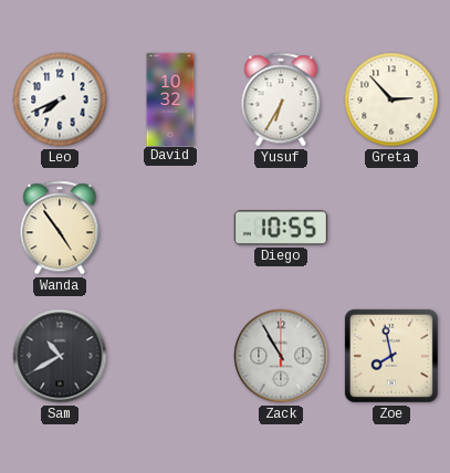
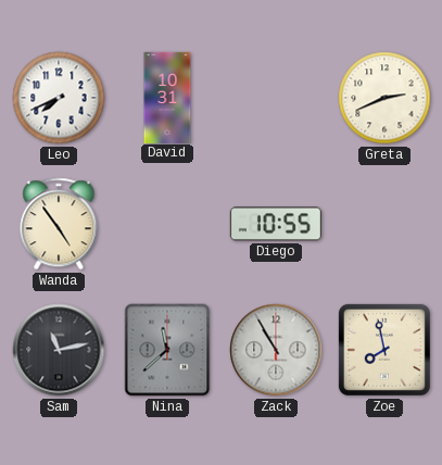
David: 10:32 -> 10:31
Yusuf: 6:35 -> none
Greta: 2:53 -> 2:41
Sam: 10:40 -> 11:13
Nina: none -> 11:38
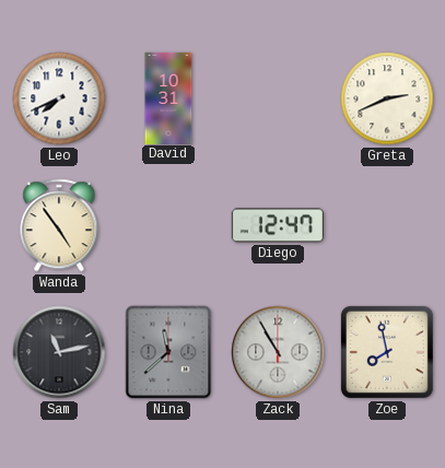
Diego: 10:55 -> 12:47
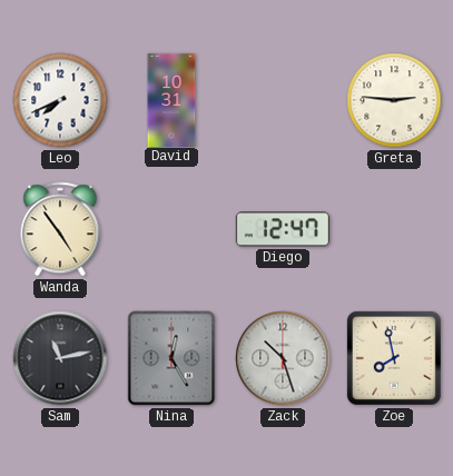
Greta: 2:41 -> 2:46
Nina: 11:38 -> 12:25
Zack: 10:55 -> 10:27
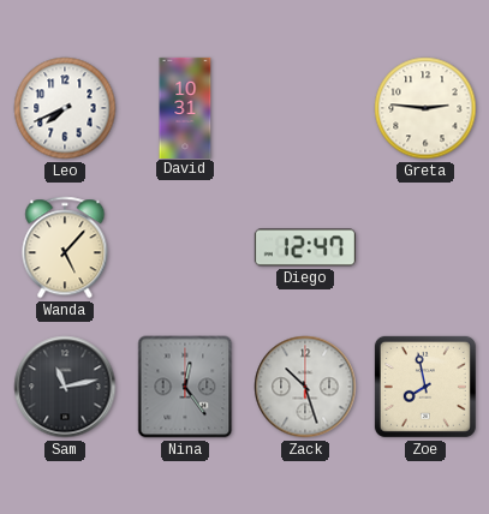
Wanda: 4:54 -> 5:07
Nina: 12:25 -> 12:24
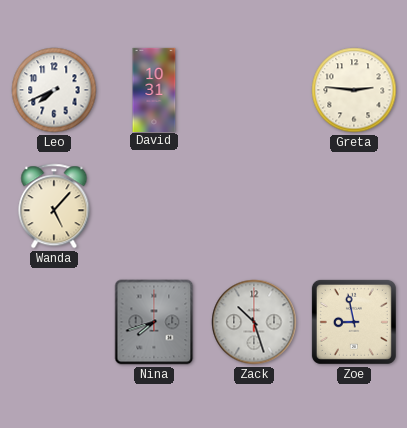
Diego: 12:47 -> none
Sam: 11:13 -> none
Nina: 12:24 -> 7:42
Zoe: 7:58 -> 8:58
